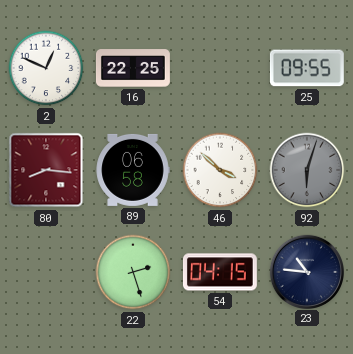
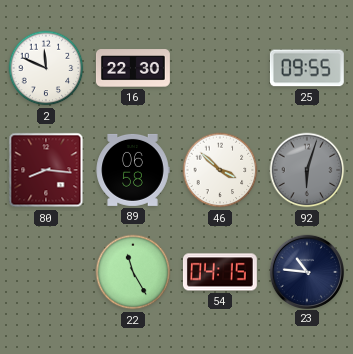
2: 12:49 -> 11:49
16: 22:25 -> 22:30
22: 2:27 -> 11:25
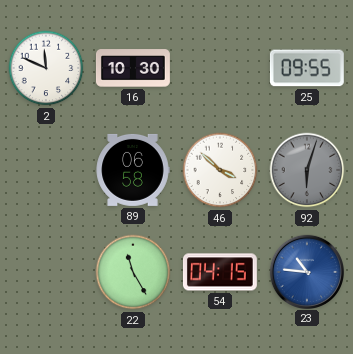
16: 22:30 -> 10:30
80: 8:16 -> none
23 dial: navy -> blue
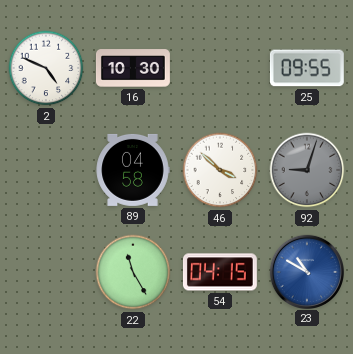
2: 11:49 -> 4:49
89: 06:58 -> 04:58
92: 6:03 -> 9:03
23: 10:46 -> 10:50
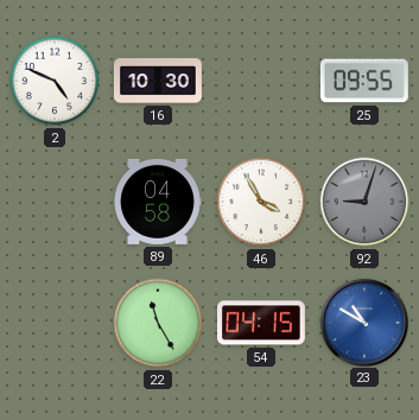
46: 3:52 -> 3:55
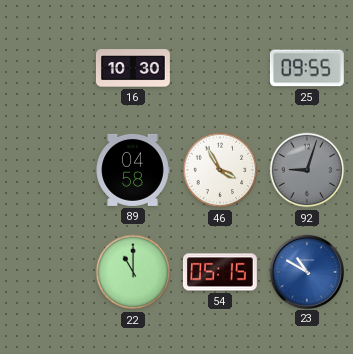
2: 4:49 -> none
22: 11:25 -> 11:00
54: 04:15 -> 05:15
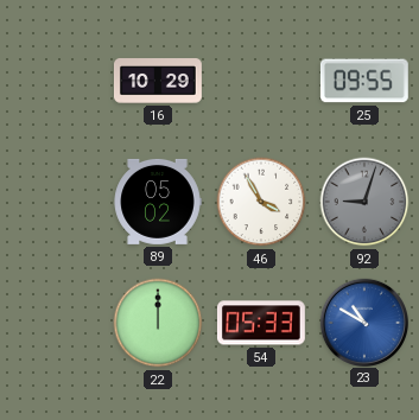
16: 10:30 -> 10:29
89: 04:58 -> 05:02
22: 11:00 -> 12:00
54: 05:15 -> 05:33
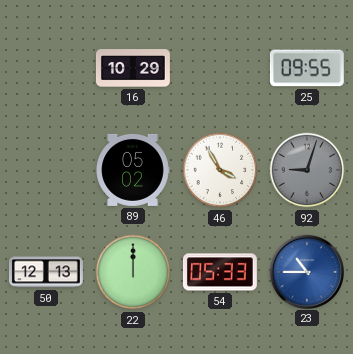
50: none -> 12:13
23: 10:50 -> 10:45
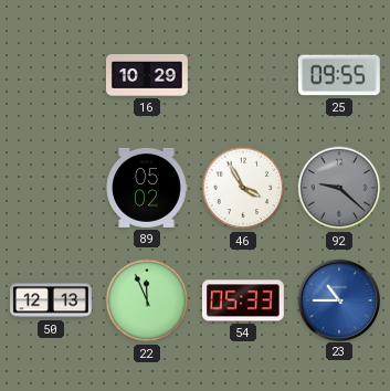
92: 9:03 -> 9:22
22: 12:00 -> 11:56
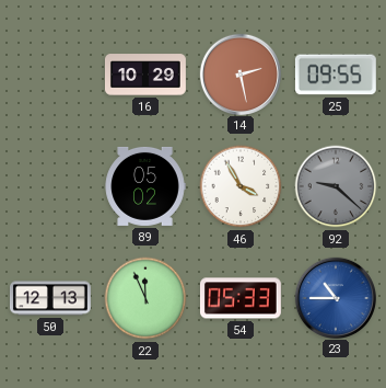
14: none -> 2:28
